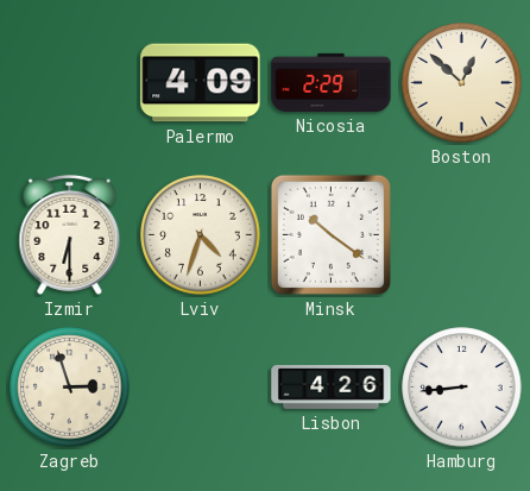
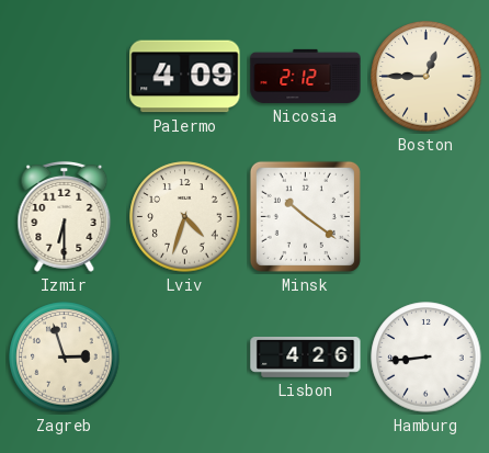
Nicosia: 2:29 -> 2:12
Boston: 12:52 -> 12:45
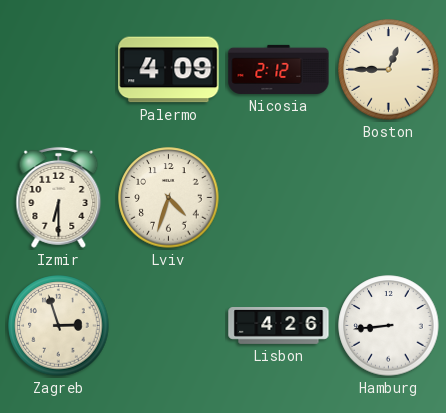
Minsk: 10:21 -> none
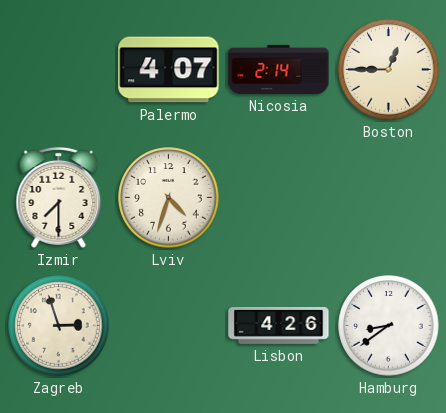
Palermo: 4:09 -> 4:07
Nicosia: 2:12 -> 2:14
Izmir: 6:30 -> 7:30
Hamburg: 8:44 -> 8:39
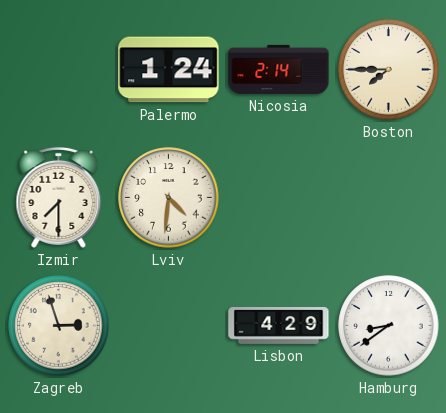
Palermo: 4:07 -> 1:24
Boston: 12:45 -> 7:45
Lviv: 4:33 -> 4:31
Lisbon: 4:26 -> 4:29
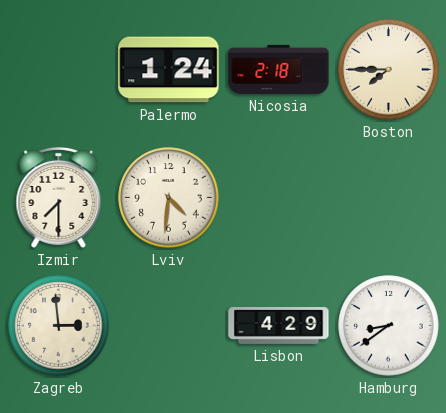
Nicosia: 2:14 -> 2:18
Zagreb: 2:57 -> 2:59
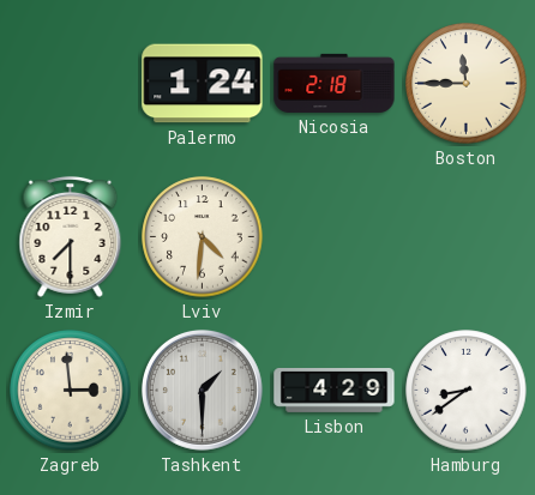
Boston: 7:45 -> 11:45
Tashkent: none -> 1:30
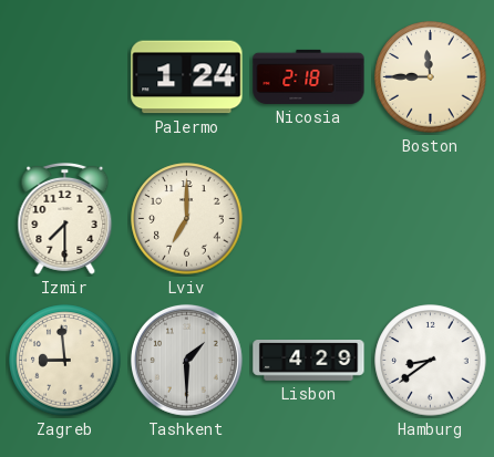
Lviv: 4:31 -> 7:00
Zagreb: 2:59 -> 8:59
